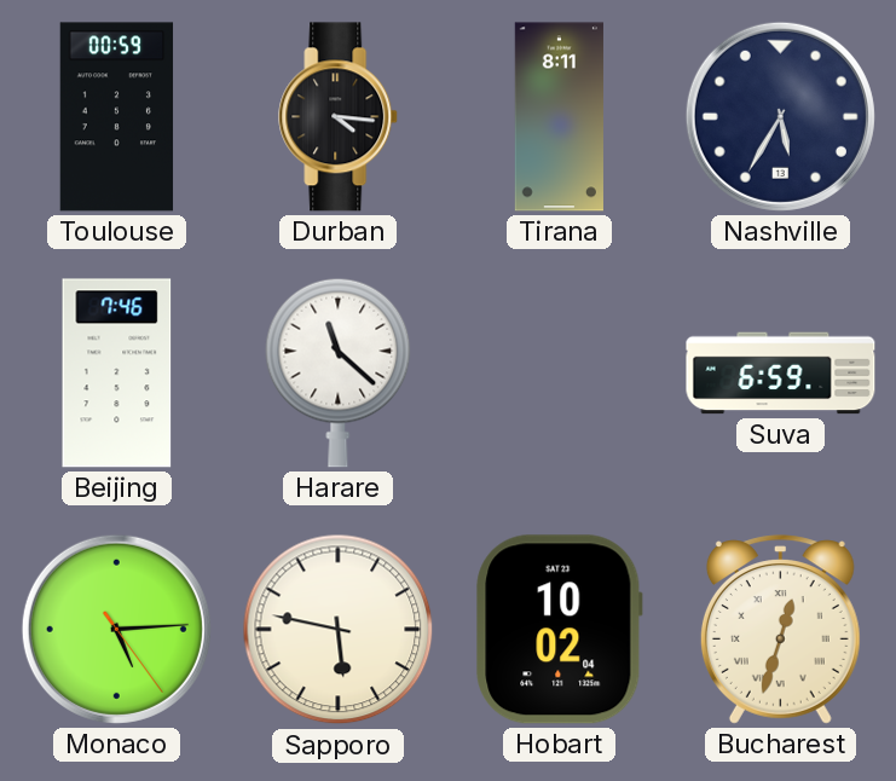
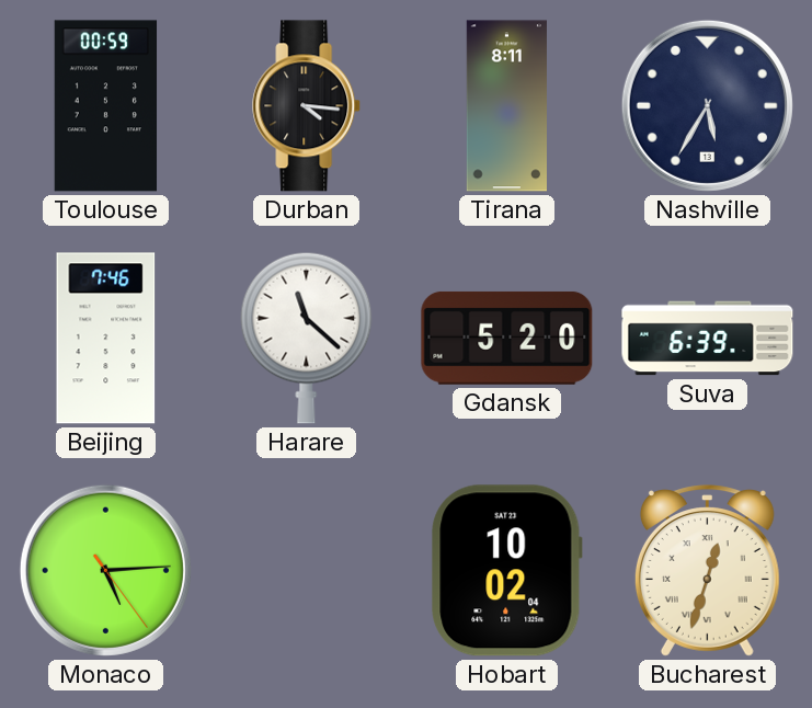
Gdansk: none -> 5:20
Suva: 6:59 -> 6:39
Sapporo: 5:47 -> none
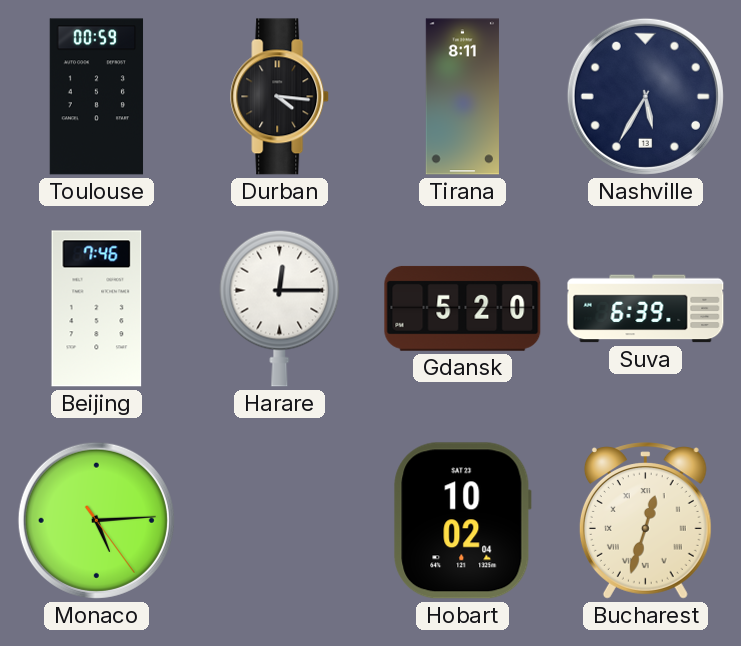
Harare: 11:22 -> 12:15
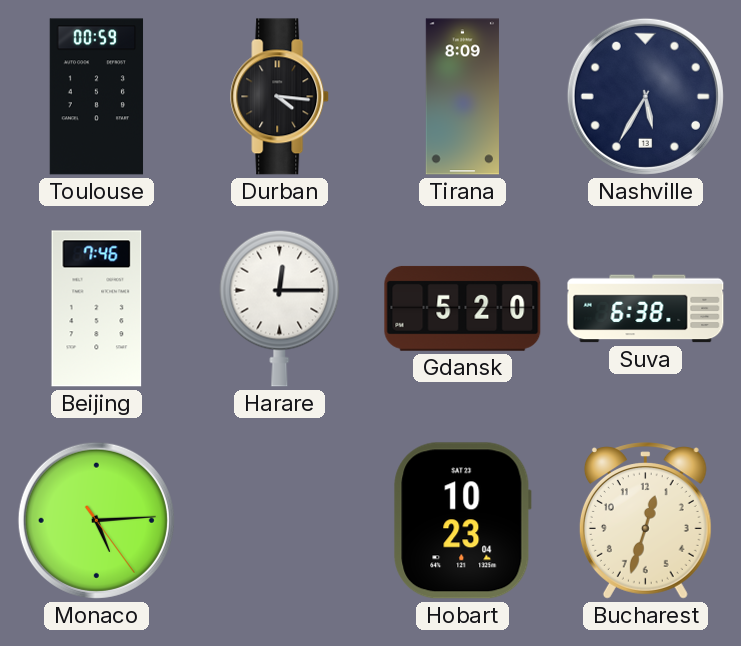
Tirana: 8:11 -> 8:09
Suva: 6:39 -> 6:38
Hobart: 10:02 -> 10:23
Bucharest numerals: Roman -> Arabic
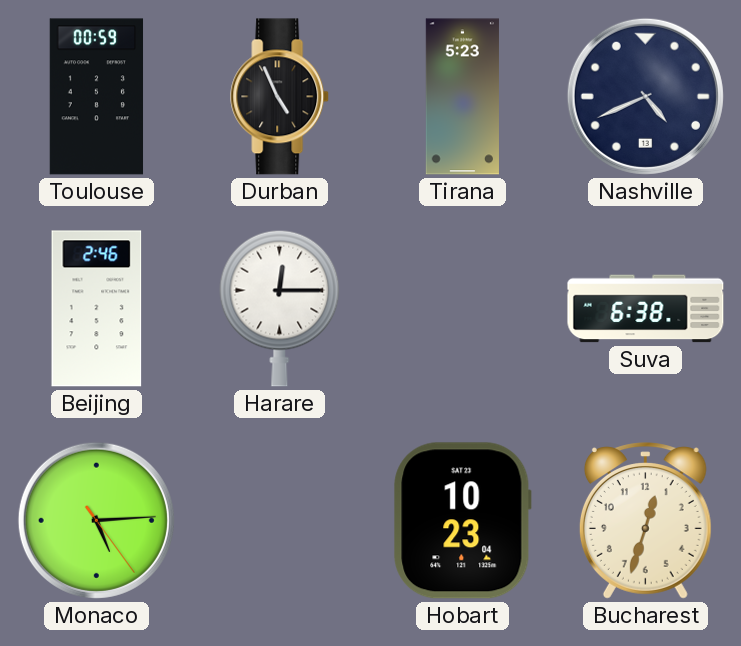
Durban: 4:16 -> 4:56
Tirana: 8:09 -> 5:23
Nashville: 5:35 -> 4:41
Beijing: 7:46 -> 2:46
Gdansk: 5:20 -> none
